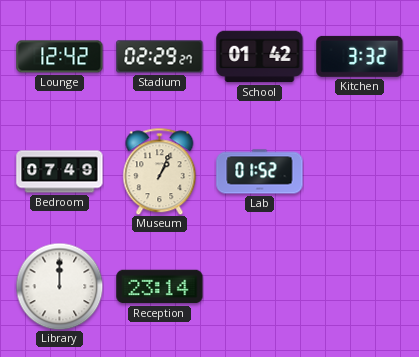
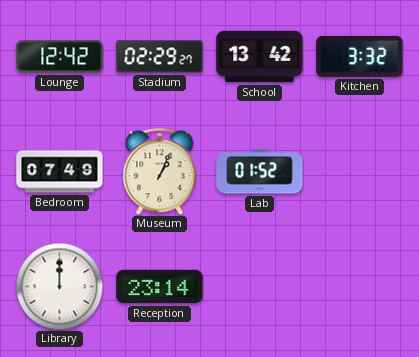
School: 01:42 -> 13:42
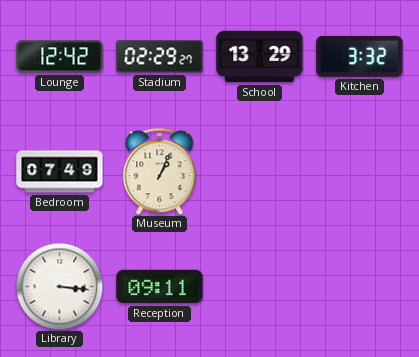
School: 13:42 -> 13:29
Lab: 01:52 -> none
Library: 12:00 -> 3:16
Reception: 23:14 -> 09:11
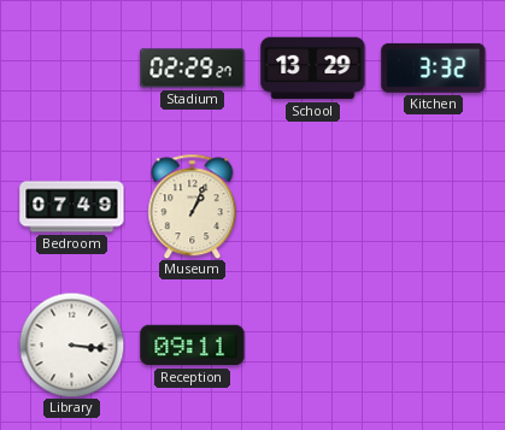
Lounge: 12:42 -> none
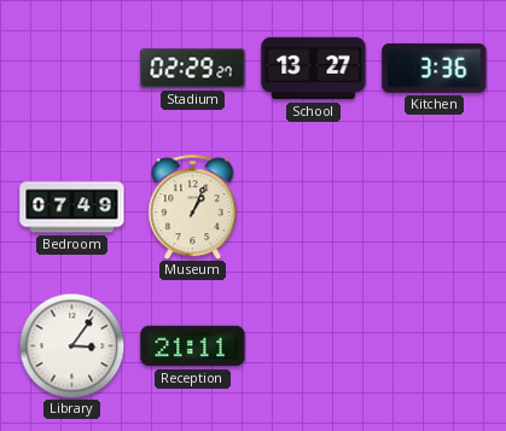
School: 13:29 -> 13:27
Kitchen: 3:32 -> 3:36
Library: 3:16 -> 3:06
Reception: 09:11 -> 21:11
